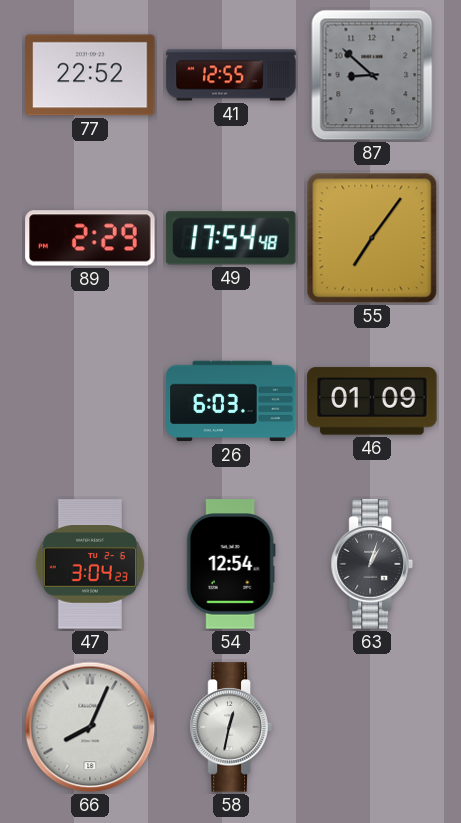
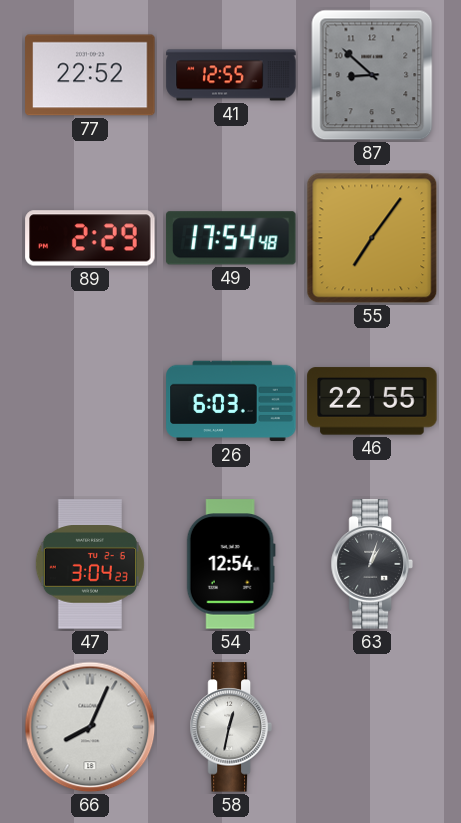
46: 01:09 -> 22:55
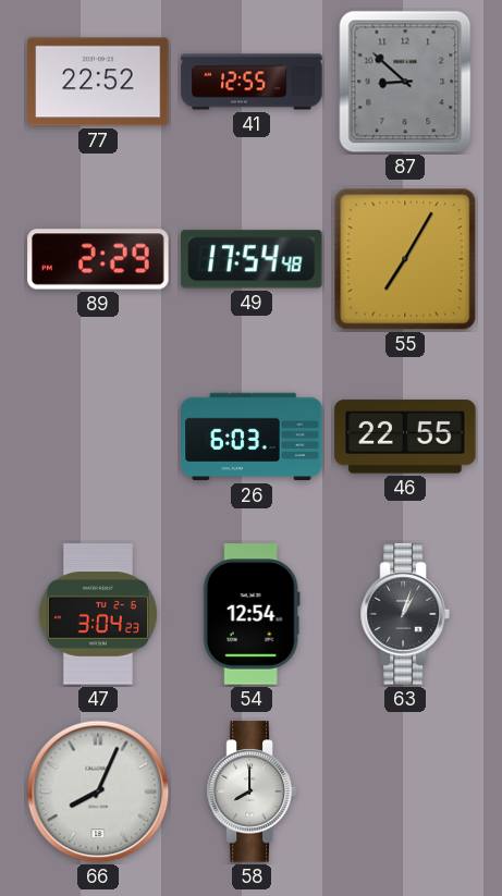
55: 7:06 -> 7:05
58: 12:32 -> 8:00
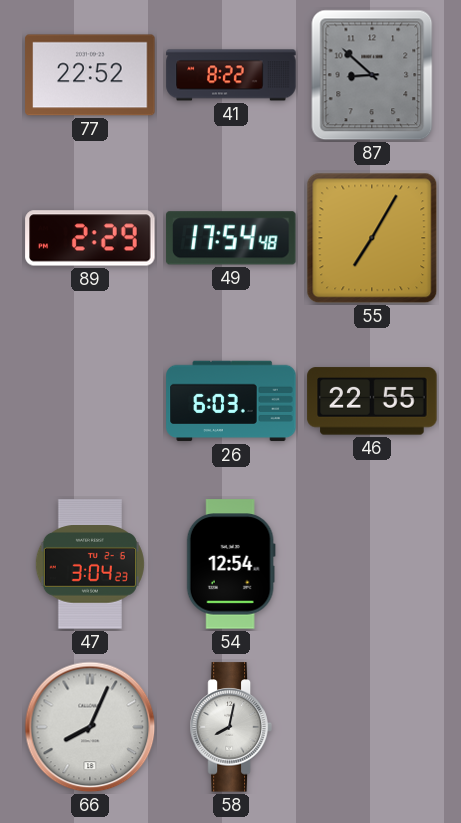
41: 12:55 -> 8:22
63: 1:03 -> none
58: 8:00 -> 8:02
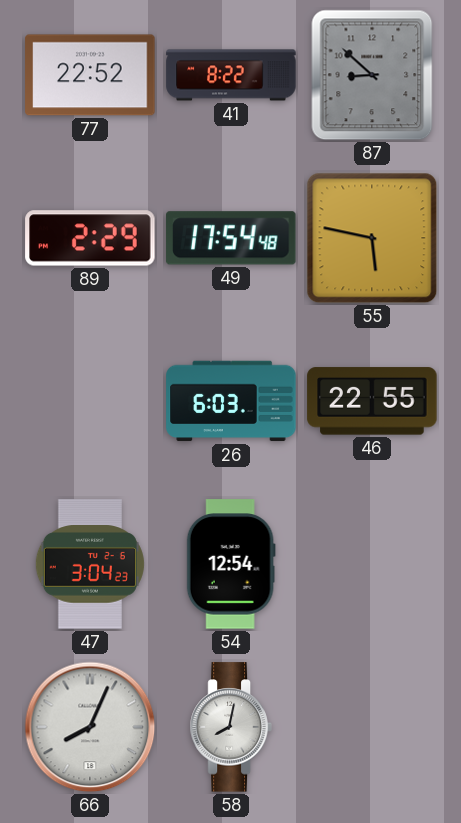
55: 7:05 -> 5:47
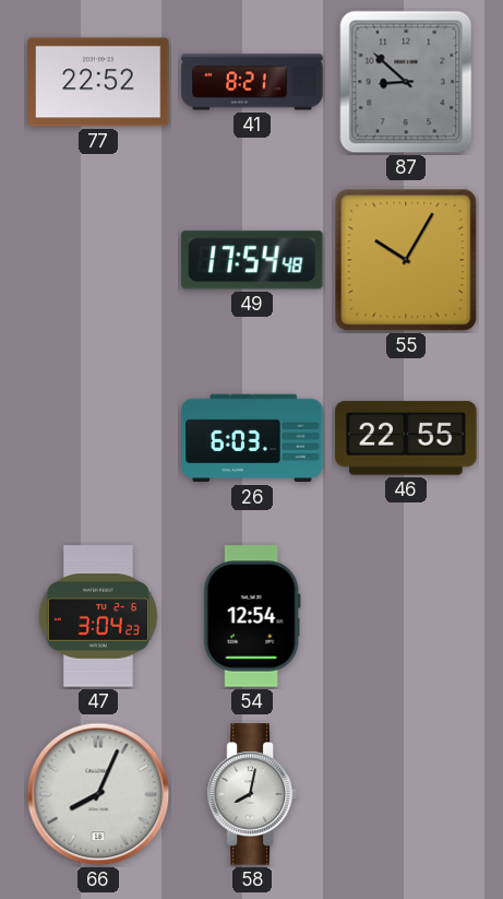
41: 8:22 -> 8:21
89: 2:29 -> none
55: 5:47 -> 10:05
